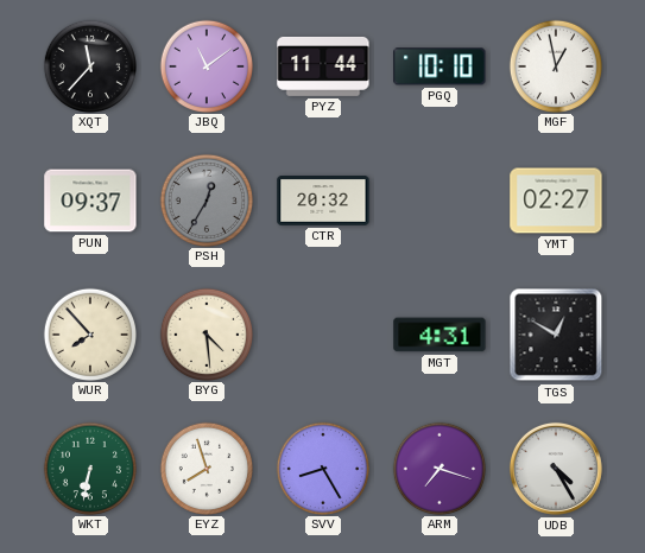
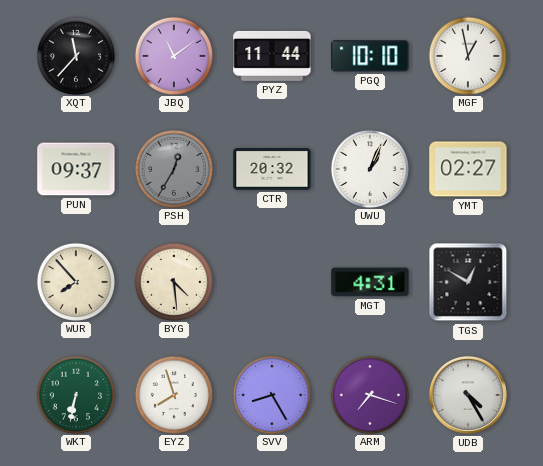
UWU: none -> 1:04
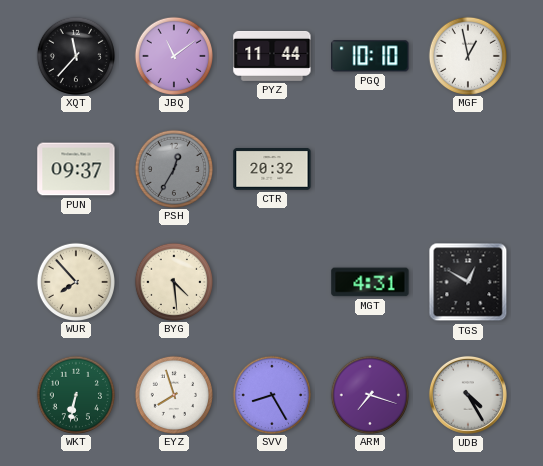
UWU: 1:04 -> none
YMT: 02:27 -> none
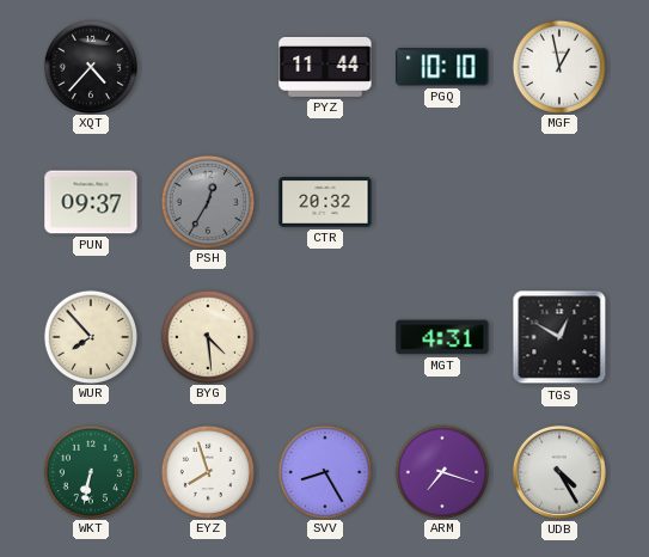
XQT: 11:37 -> 4:37
JBQ: 11:09 -> none
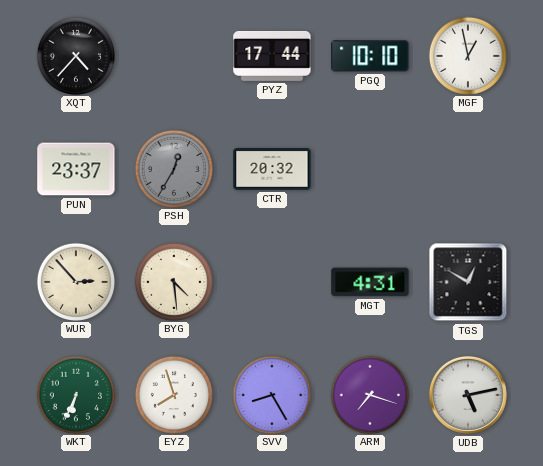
PYZ: 11:44 -> 17:44
PUN: 09:37 -> 23:37
WUR: 7:53 -> 2:53
WKT: 6:32 -> 6:34
UDB: 4:25 -> 5:13
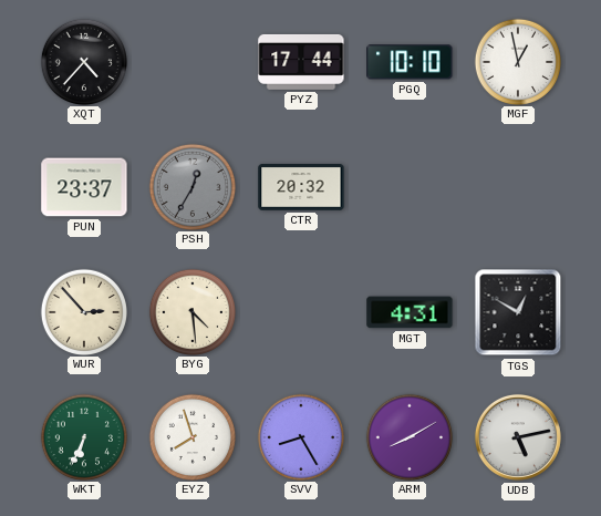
ARM: 7:18 -> 8:10
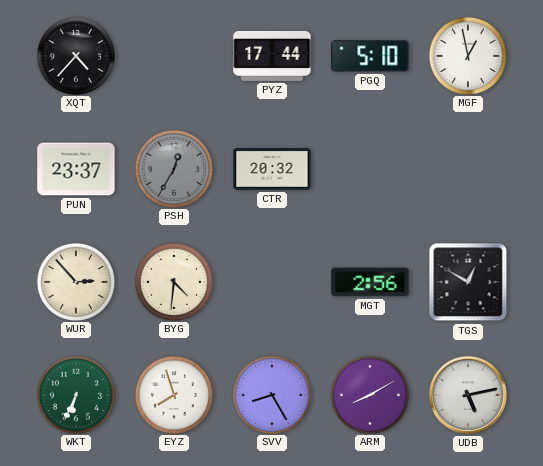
PGQ: 10:10 -> 5:10
BYG: 4:29 -> 4:31
MGT: 4:31 -> 2:56
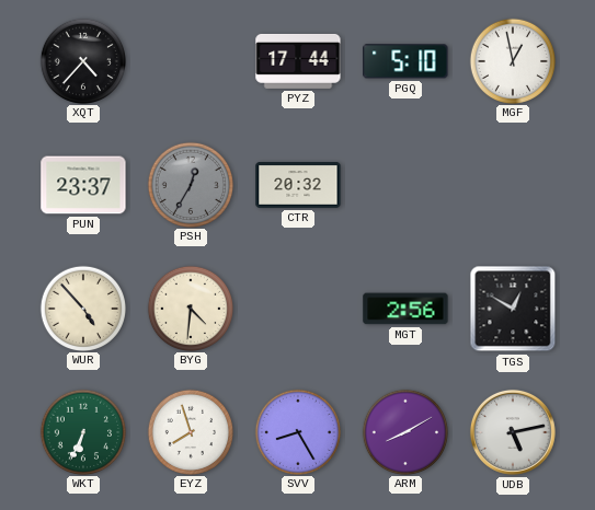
WUR: 2:53 -> 4:53
